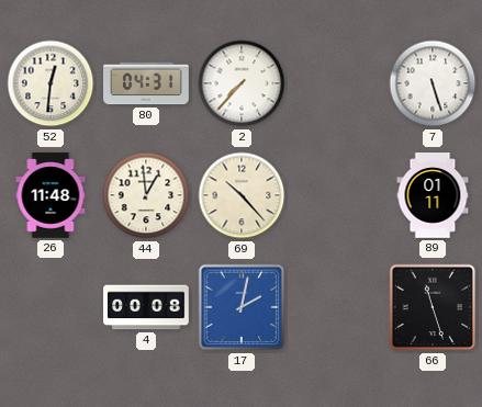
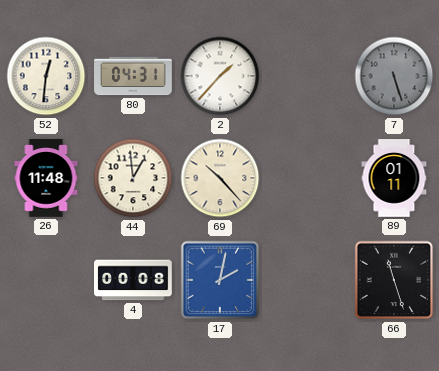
2: 7:37 -> 1:37
7 dial: white -> grey
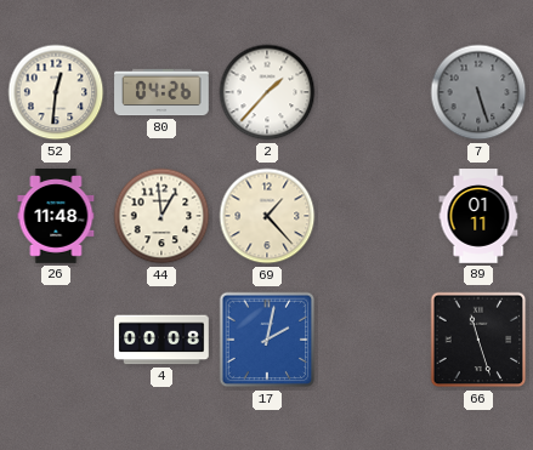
80: 04:31 -> 04:26
69: 10:23 -> 1:23
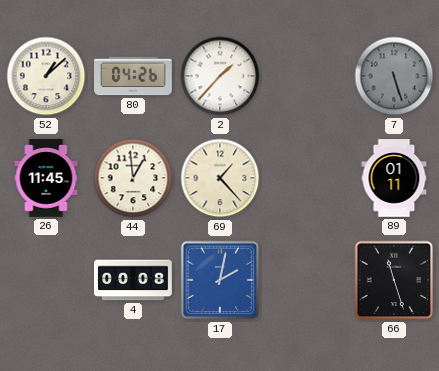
52: 12:31 -> 1:08
26: 11:48 -> 11:45
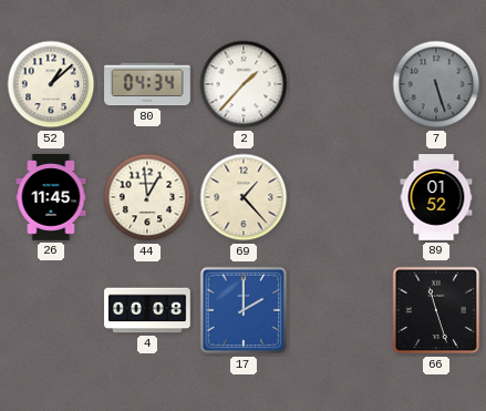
80: 04:26 -> 04:34
89: 01:11 -> 01:52
17: 2:02 -> 2:00
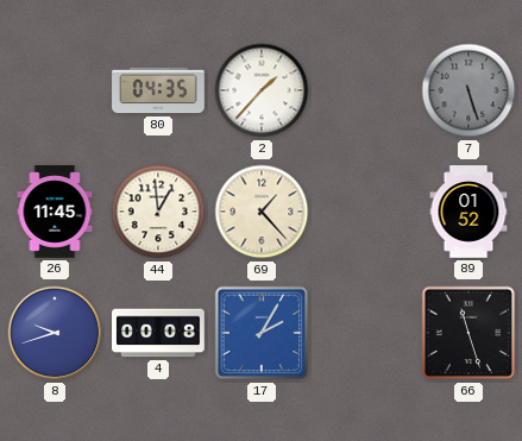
52: 1:08 -> none
80: 04:34 -> 04:35
8: none -> 9:42
17: 2:00 -> 2:05
